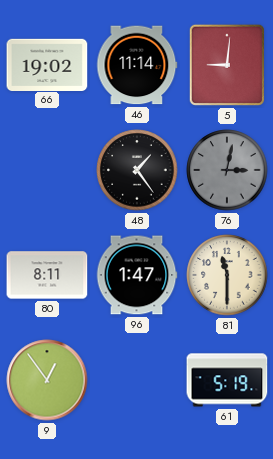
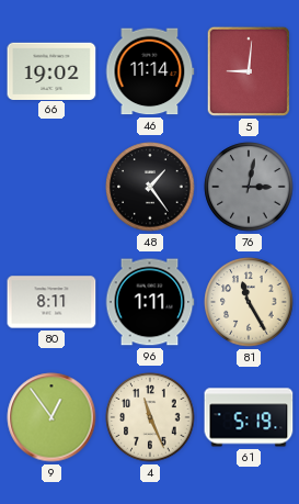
96: 1:47 -> 1:11
81: 11:30 -> 11:25
4: none -> 11:26
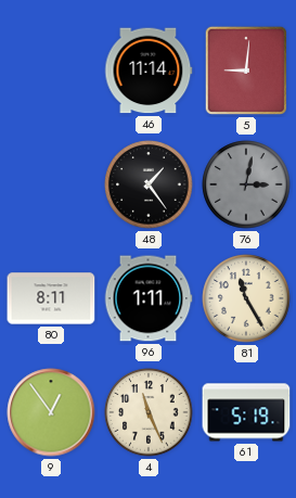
66: 19:02 -> none
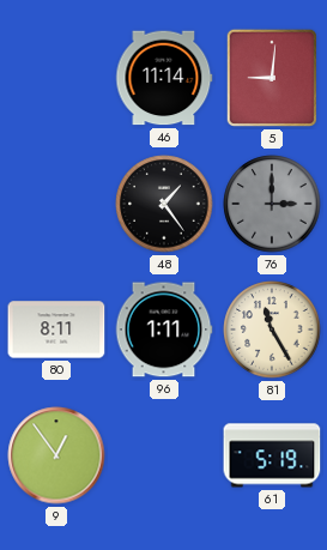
76: 3:02 -> 3:00
4: 11:26 -> none
